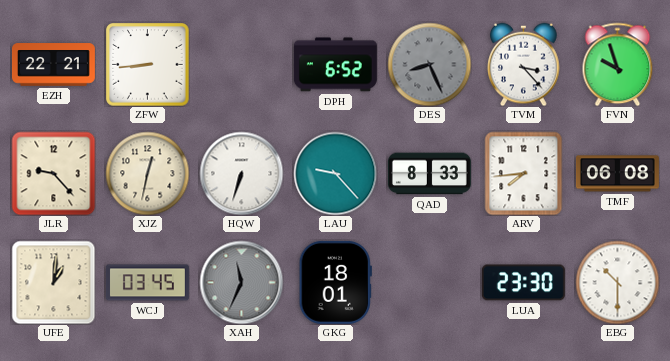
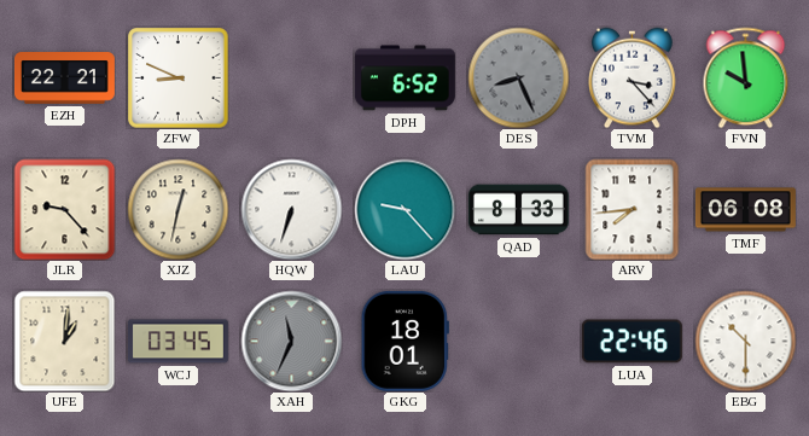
ZFW: 8:44 -> 8:49
FVN: 9:57 -> 9:59
LUA: 23:30 -> 22:46
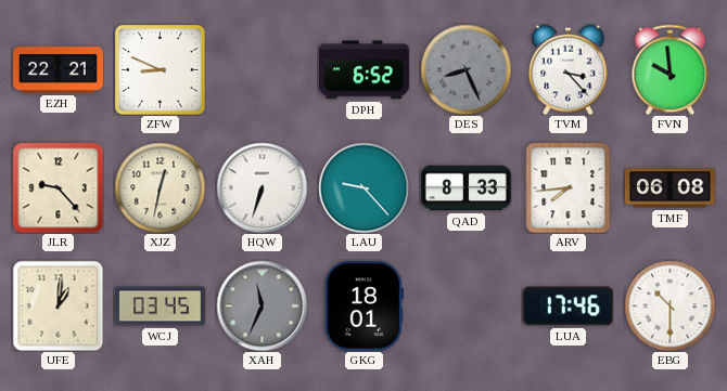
LUA: 22:46 -> 17:46
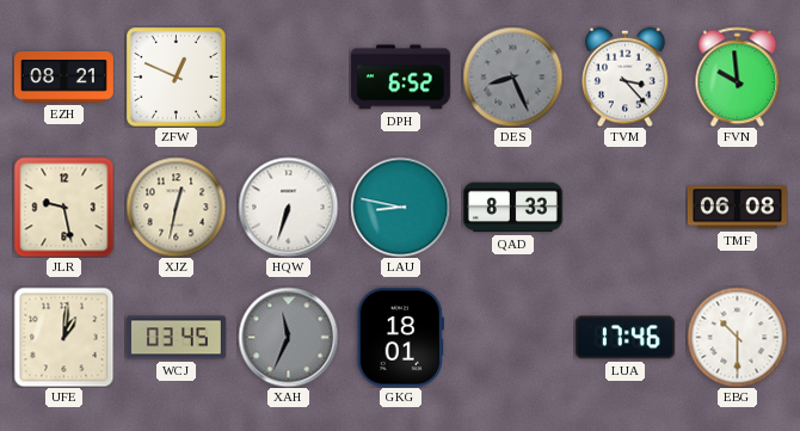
EZH: 22:21 -> 08:21
ZFW: 8:49 -> 12:49
JLR: 9:23 -> 9:28
LAU: 9:23 -> 8:47
ARV: 7:44 -> none
